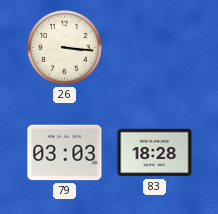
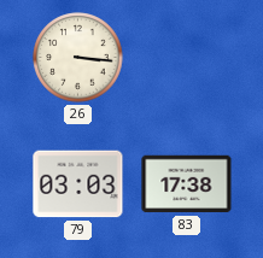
83: 18:28 -> 17:38
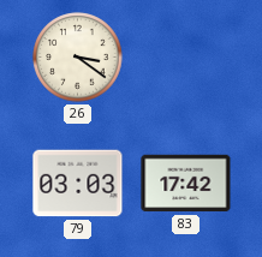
26: 3:16 -> 3:21
83: 17:38 -> 17:42
